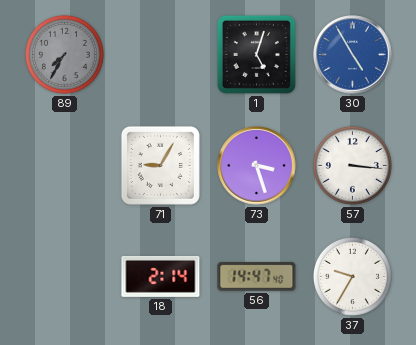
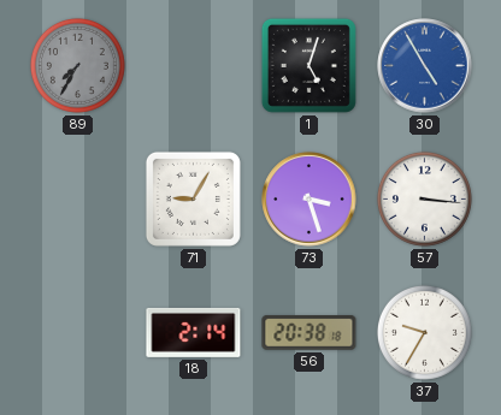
56: 14:47 -> 20:38
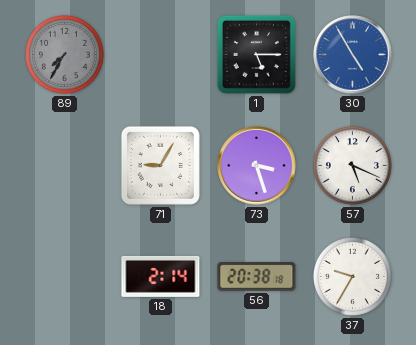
1: 5:03 -> 5:15
57: 3:16 -> 5:19
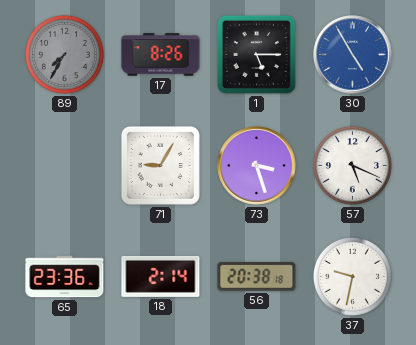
17: none -> 8:26
65: none -> 23:36
37: 9:35 -> 9:32
